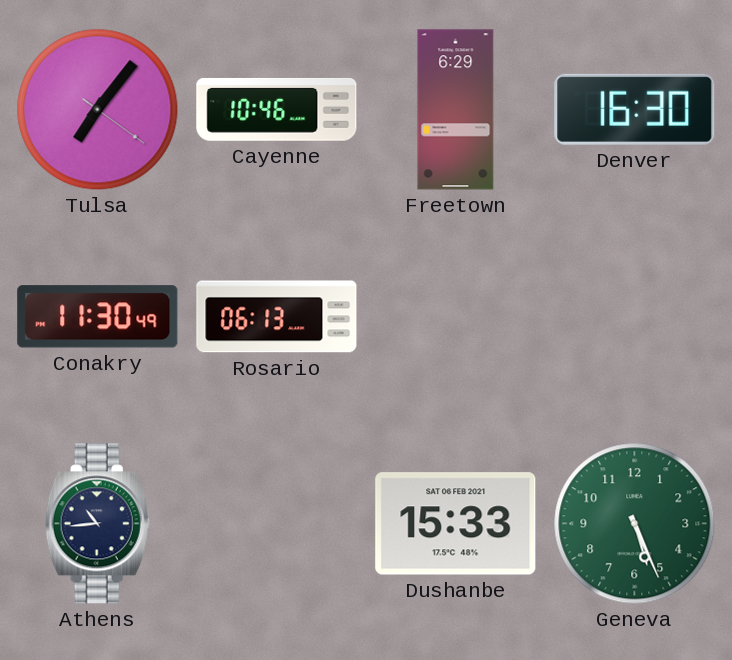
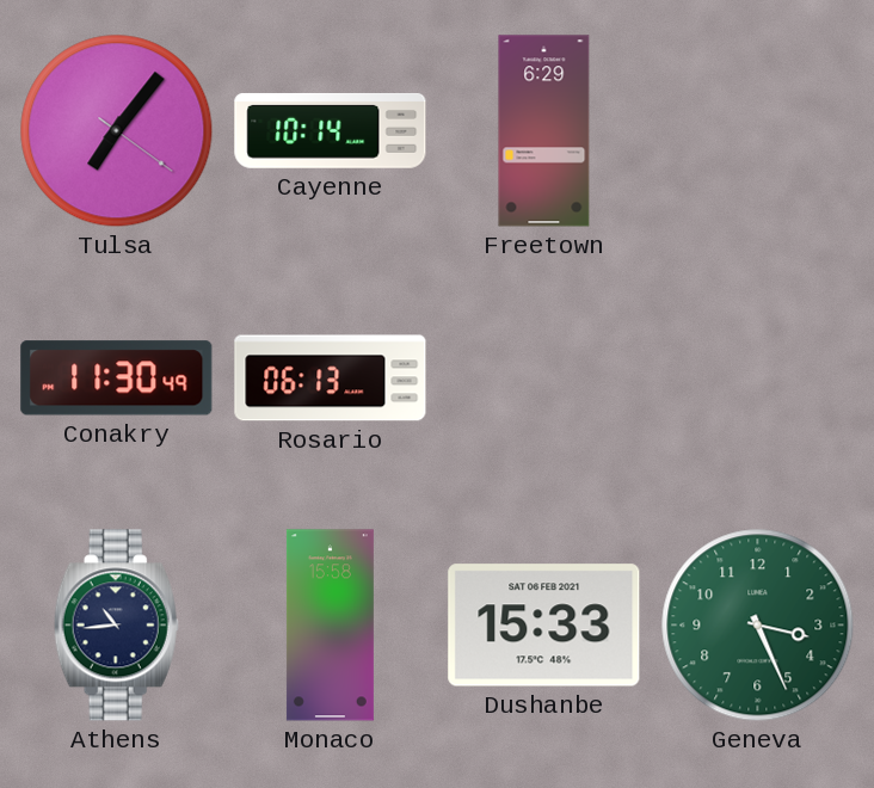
Cayenne: 10:46 -> 10:14
Denver: 16:30 -> none
Monaco: none -> 15:58
Geneva: 5:26 -> 3:26
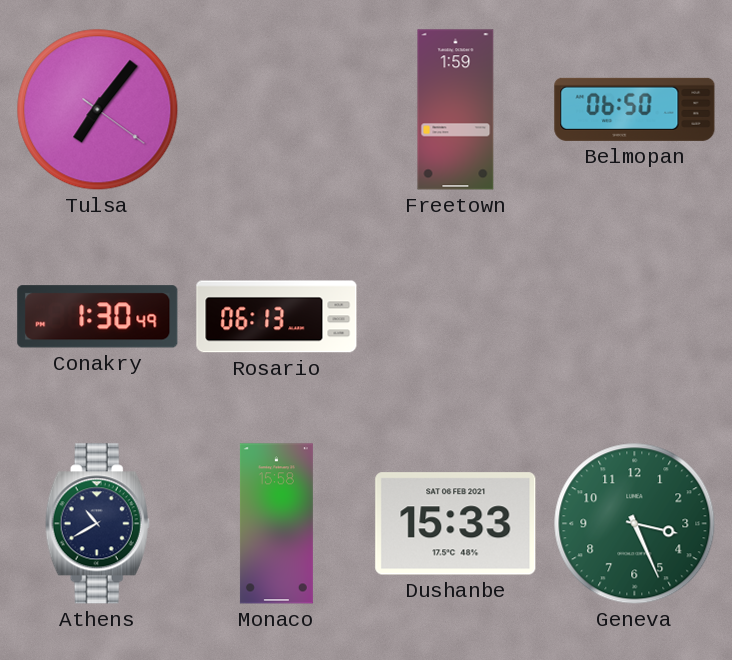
Cayenne: 10:14 -> none
Freetown: 6:29 -> 1:59
Belmopan: none -> 06:50
Conakry: 11:30 -> 1:30
Athens: 10:44 -> 10:40
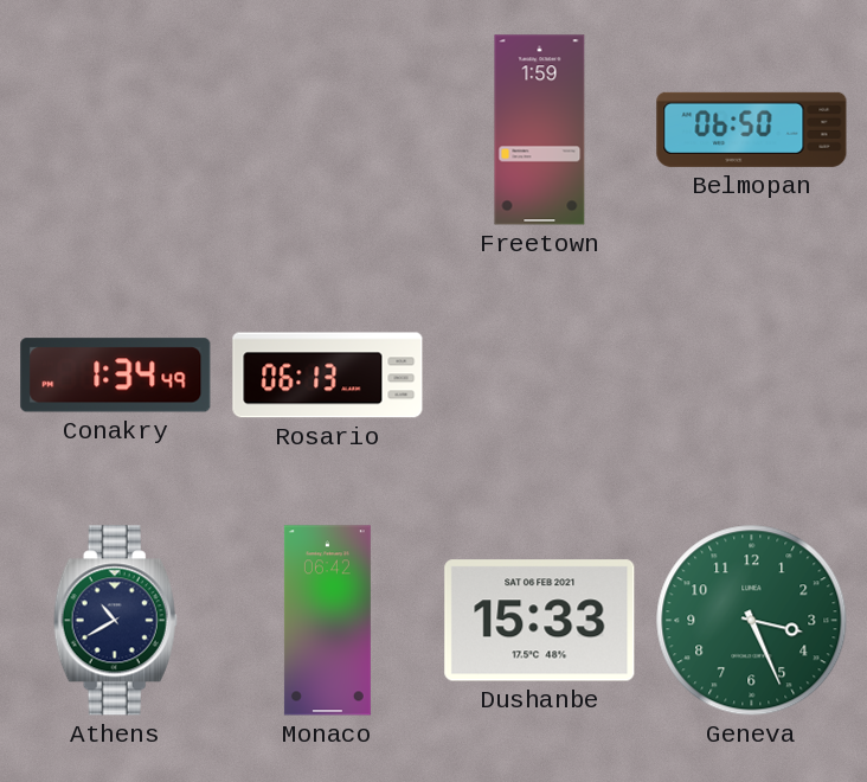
Tulsa: 7:06 -> none
Conakry: 1:30 -> 1:34
Monaco: 15:58 -> 06:42
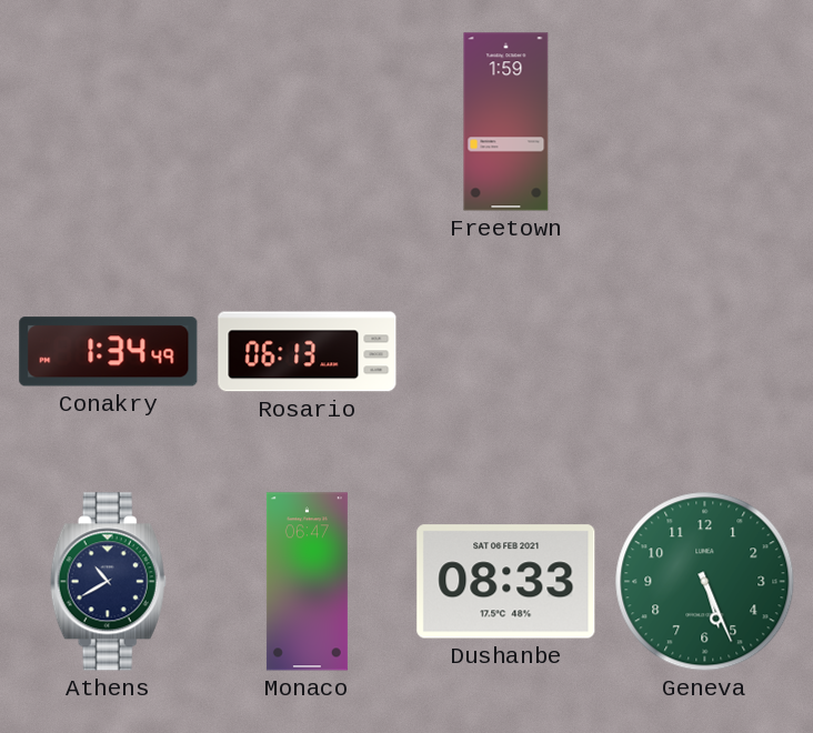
Belmopan: 06:50 -> none
Monaco: 06:42 -> 06:47
Dushanbe: 15:33 -> 08:33
Geneva: 3:26 -> 5:26
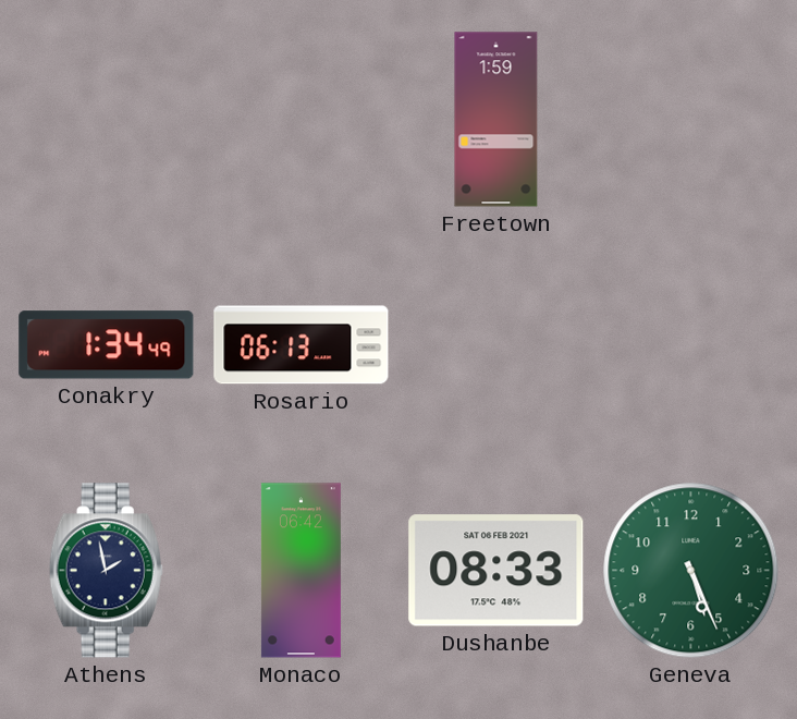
Athens: 10:40 -> 1:58
Monaco: 06:47 -> 06:42
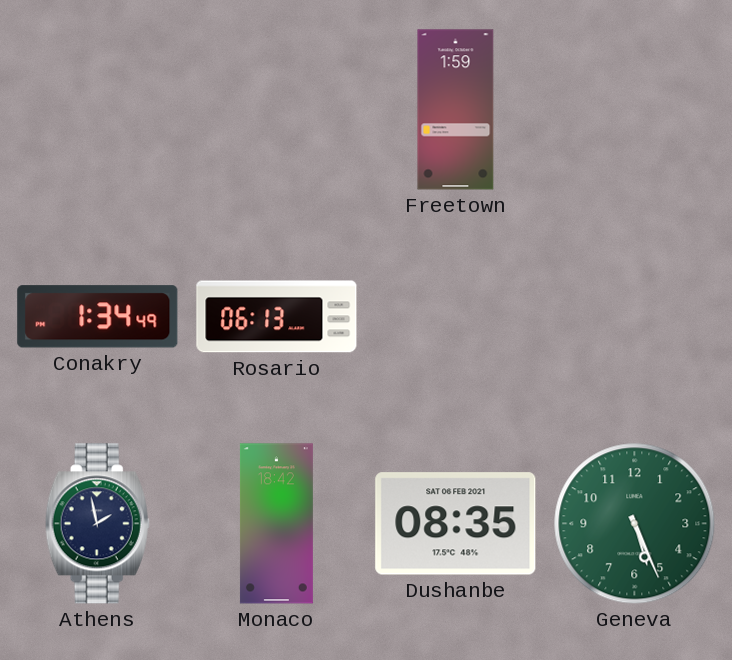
Monaco: 06:42 -> 18:42
Dushanbe: 08:33 -> 08:35
